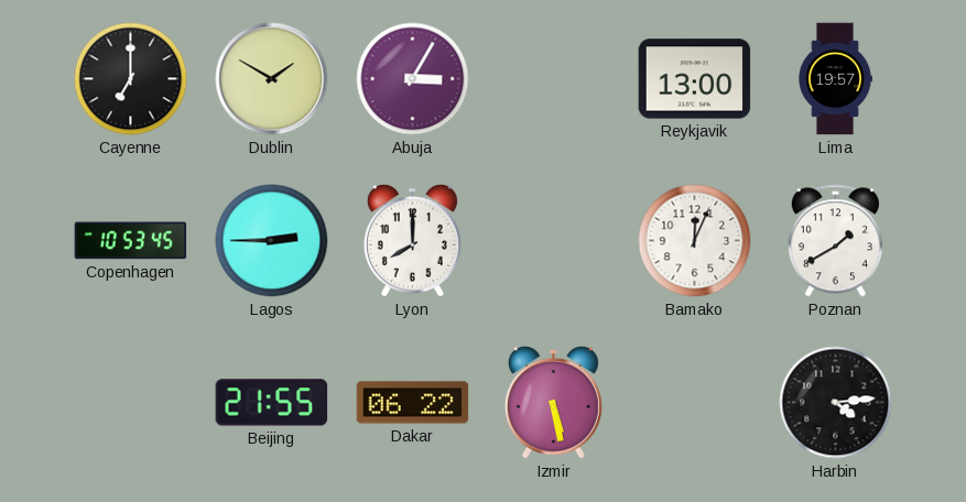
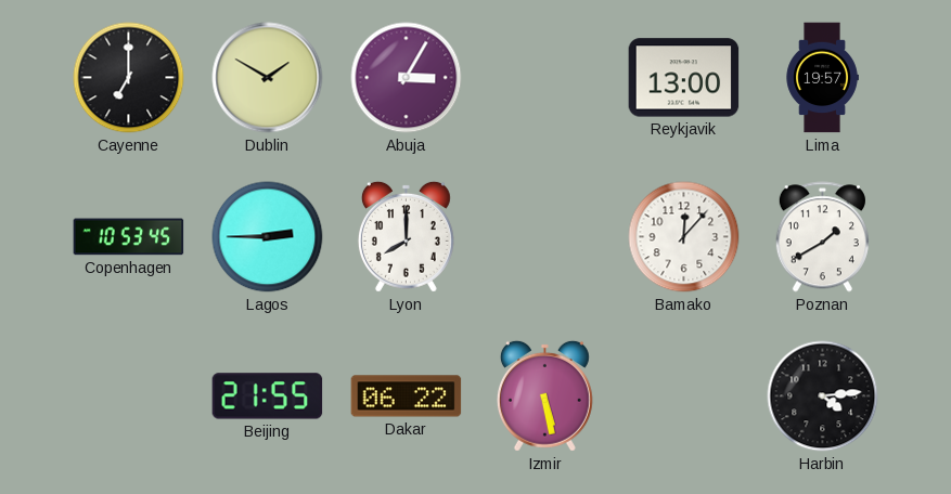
Bamako: 12:04 -> 12:07
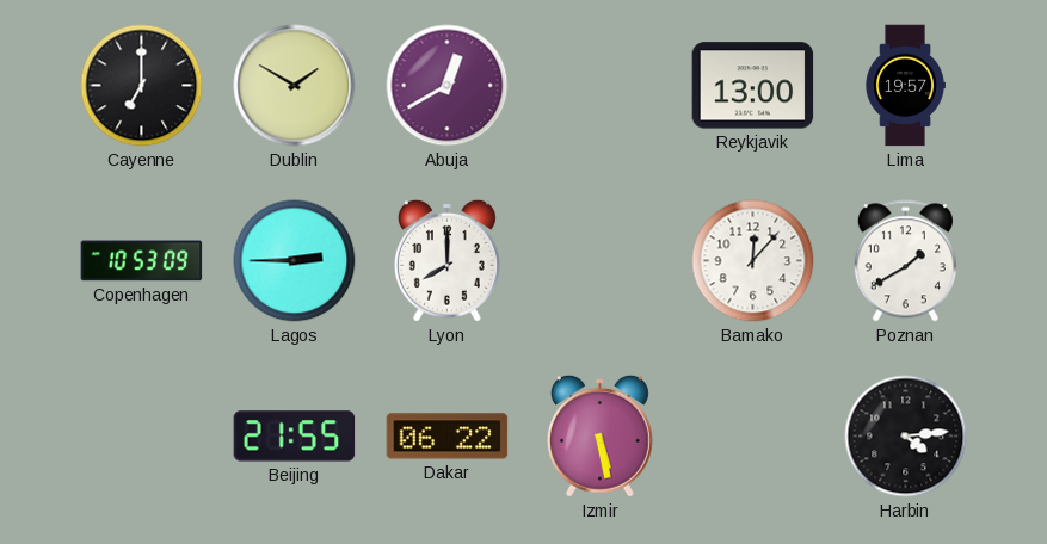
Abuja: 3:05 -> 12:40
Copenhagen: 10:53:45 -> 10:53:09
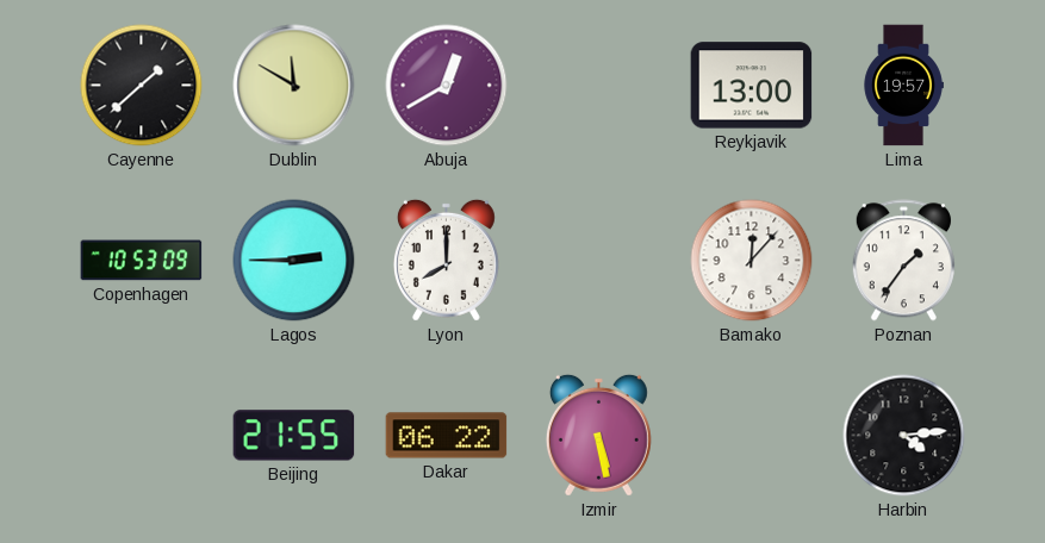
Cayenne: 7:00 -> 1:38
Dublin: 1:50 -> 11:50
Poznan: 1:40 -> 1:36
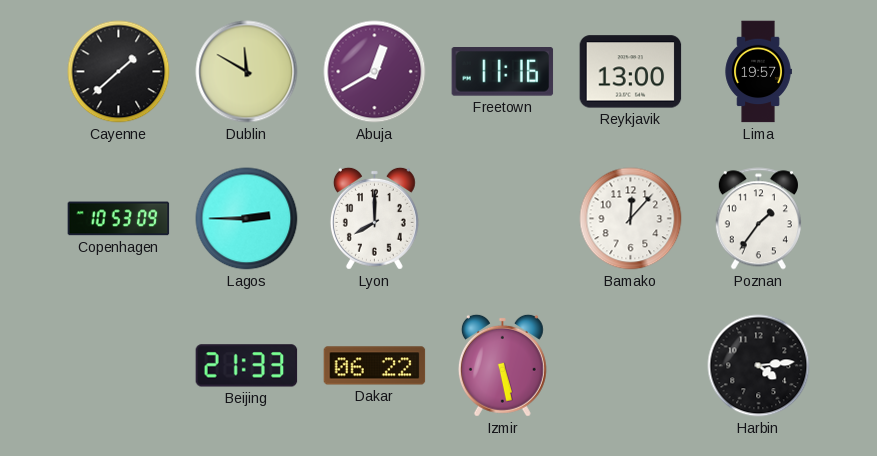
Freetown: none -> 11:16
Beijing: 21:55 -> 21:33
